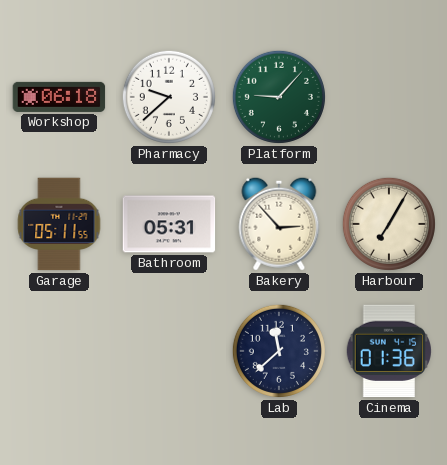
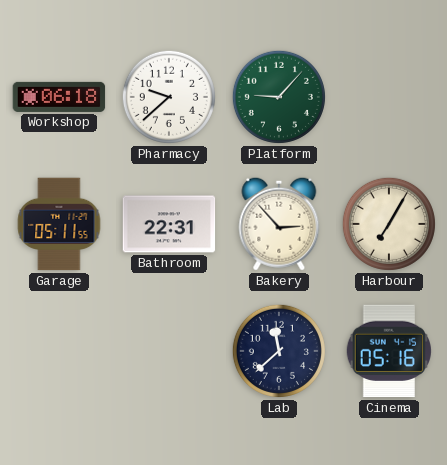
Bathroom: 05:31 -> 22:31
Cinema: 01:36 -> 05:16
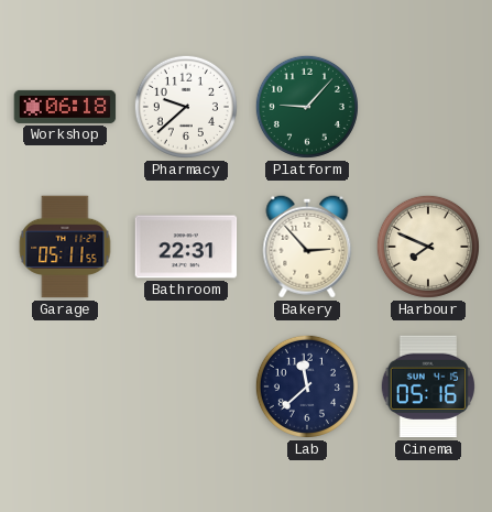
Harbour: 7:05 -> 7:49
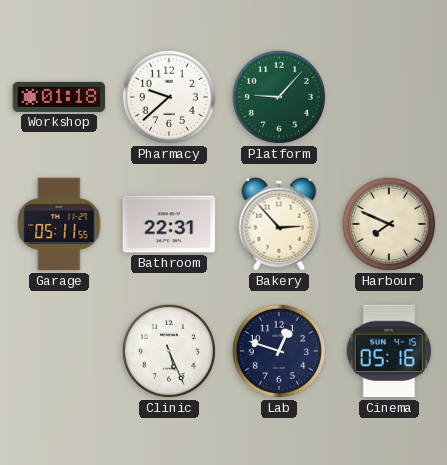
Workshop: 06:18 -> 01:18
Clinic: none -> 5:26
Lab: 11:38 -> 12:48
